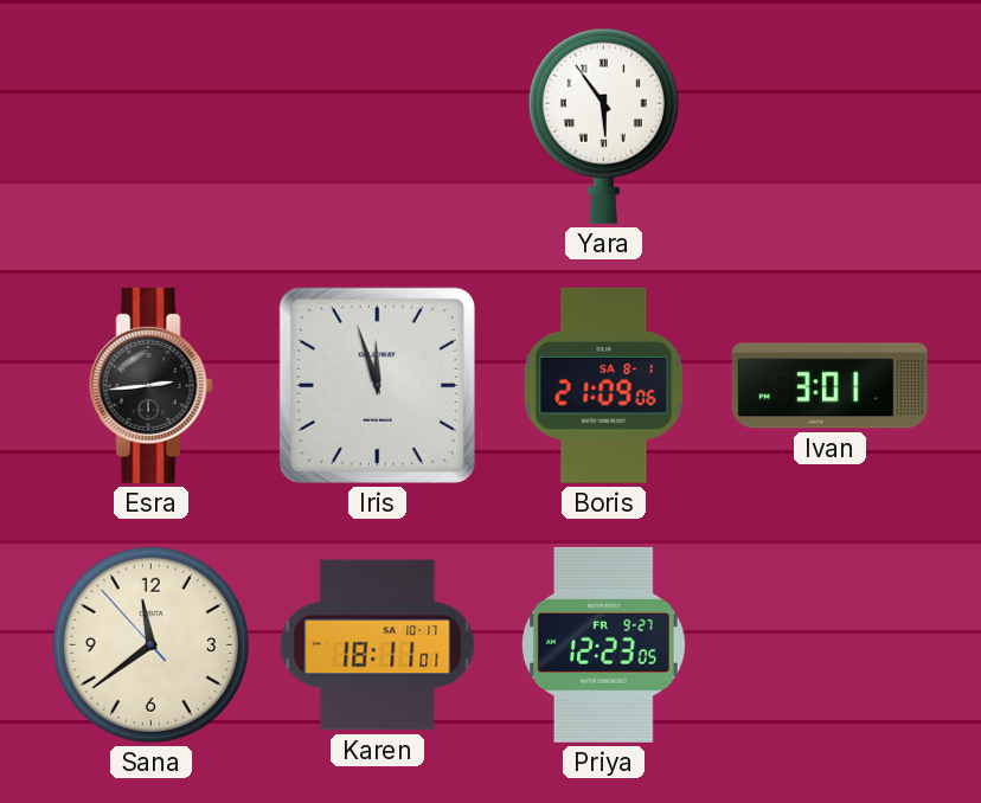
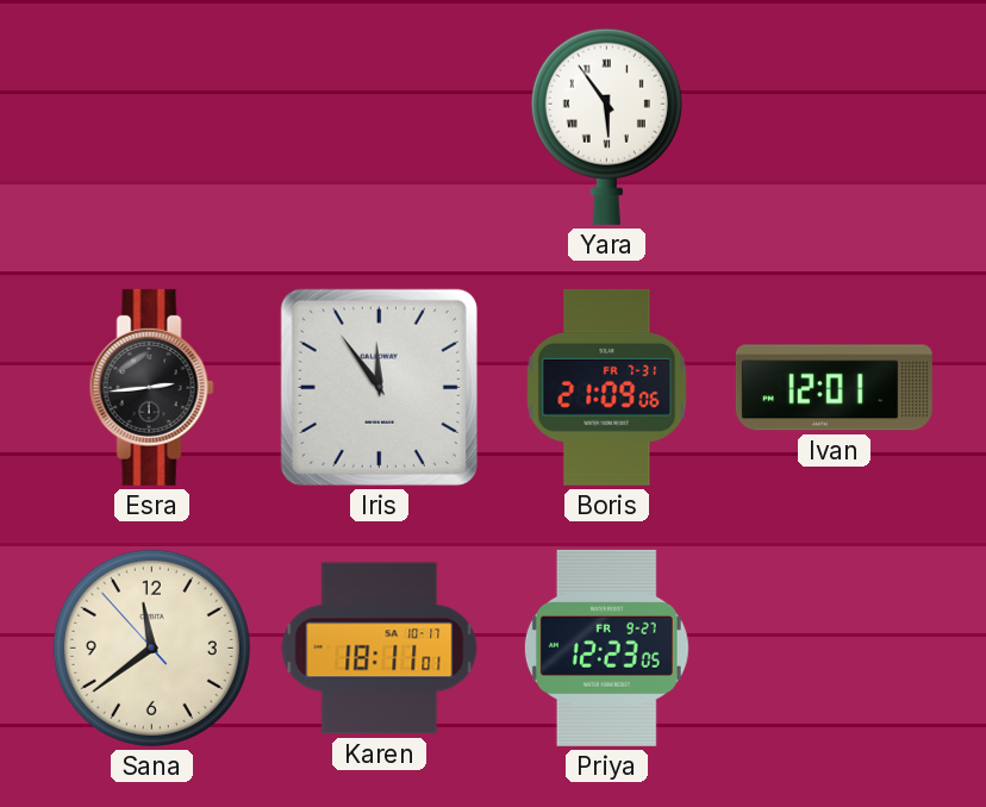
Iris: 11:57 -> 11:54
Boris date: SA 8-1 -> FR 7-31
Ivan: 3:01 -> 12:01
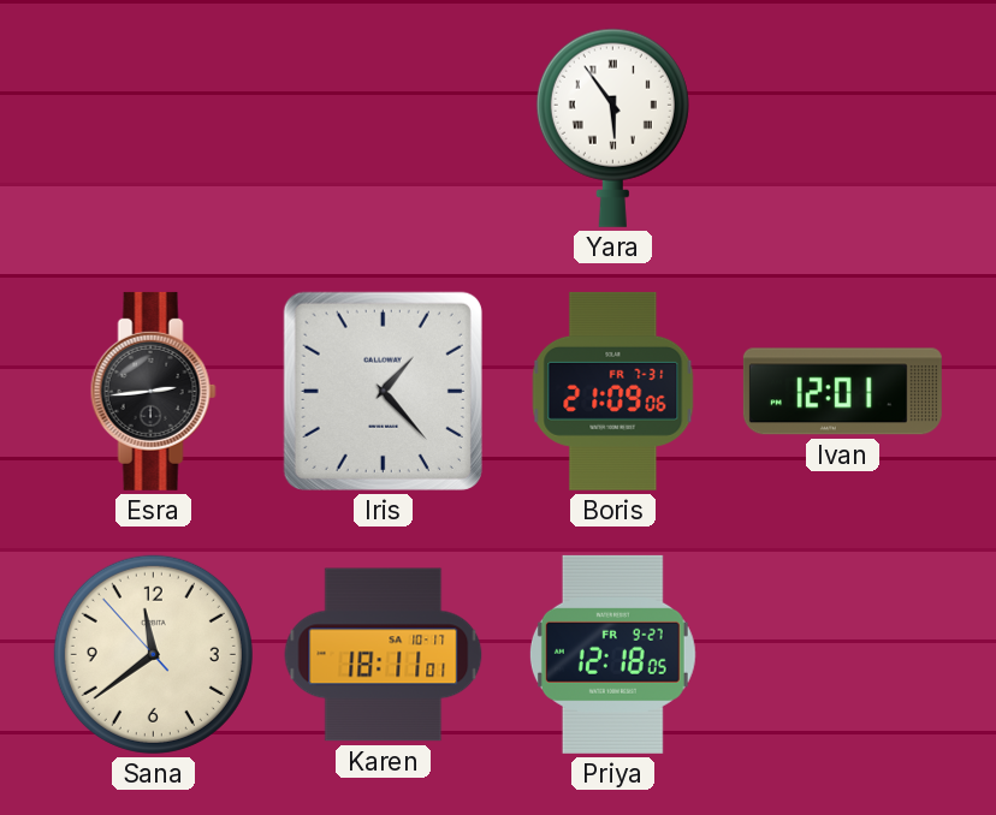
Iris: 11:54 -> 1:23
Priya: 12:23 -> 12:18
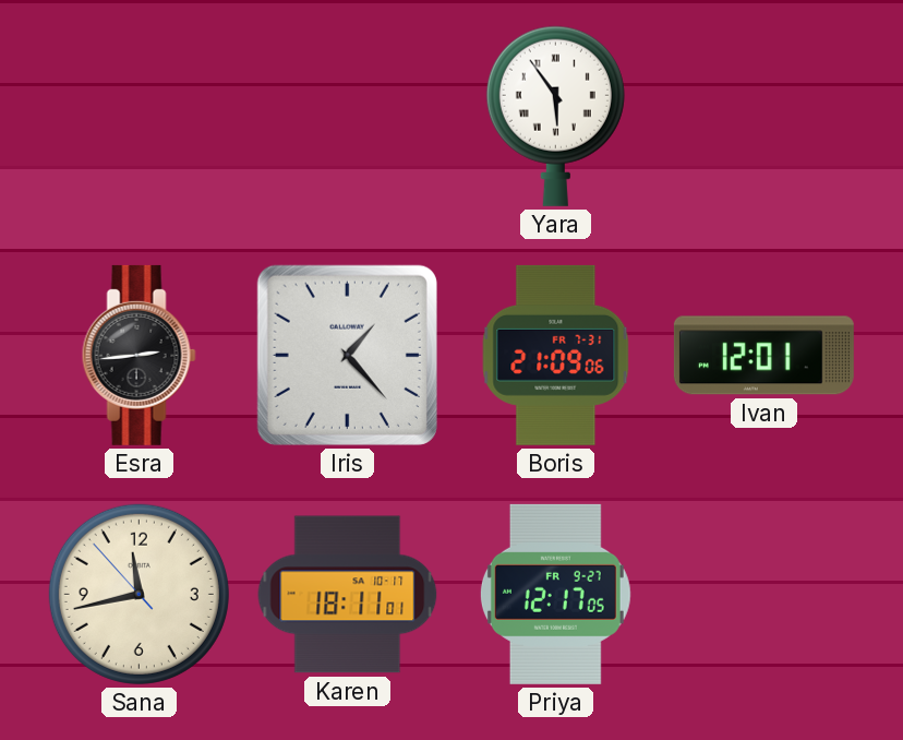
Sana: 11:38 -> 11:42
Priya: 12:18 -> 12:17
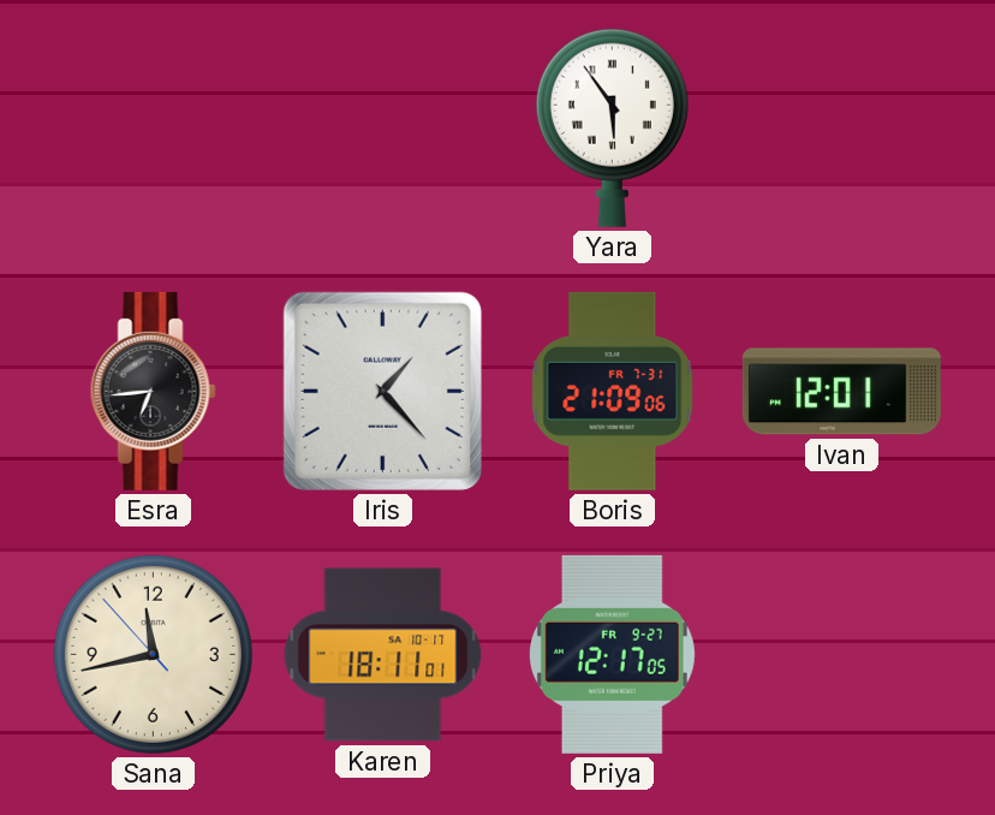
Esra: 2:44 -> 6:44
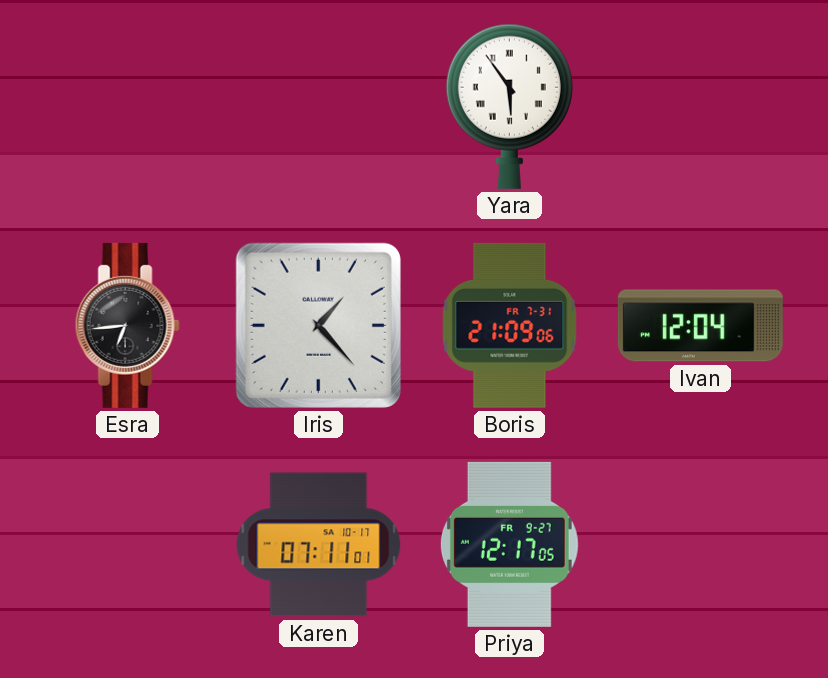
Ivan: 12:01 -> 12:04
Sana: 11:42 -> none
Karen: 18:11 -> 07:11
